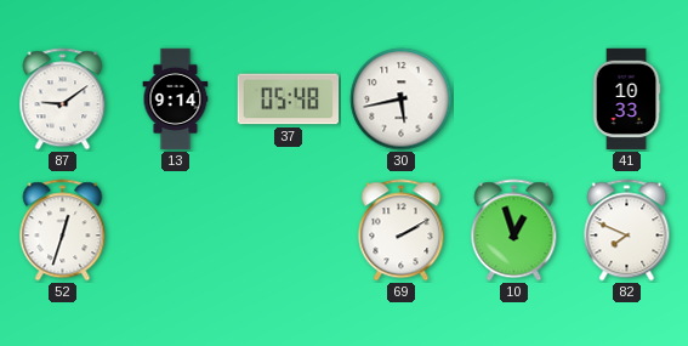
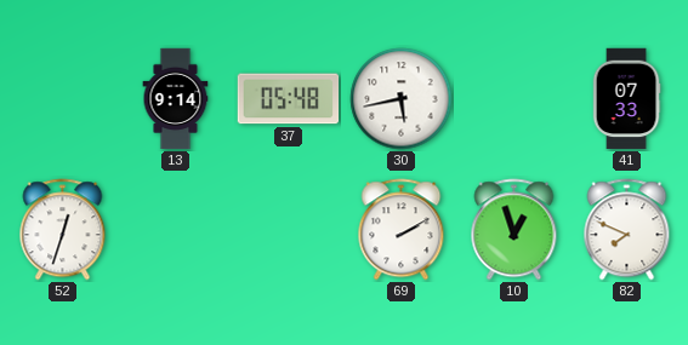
87: 9:09 -> none
41: 10:33 -> 07:33
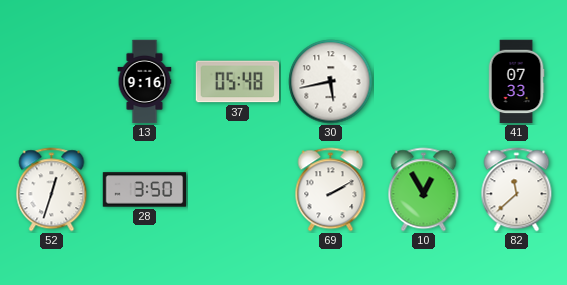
13: 9:14 -> 9:16
28: none -> 3:50
10: 12:57 -> 12:55
82: 7:49 -> 11:38
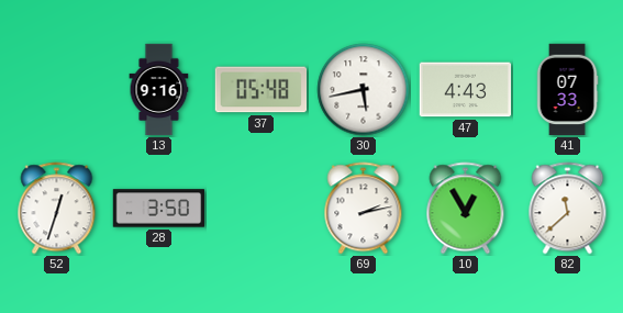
47: none -> 4:43
69: 2:10 -> 2:13
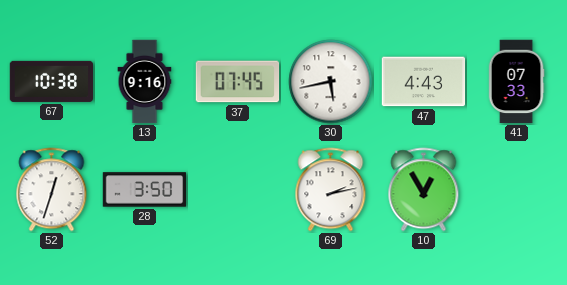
67: none -> 10:38
37: 05:48 -> 07:45
82: 11:38 -> none
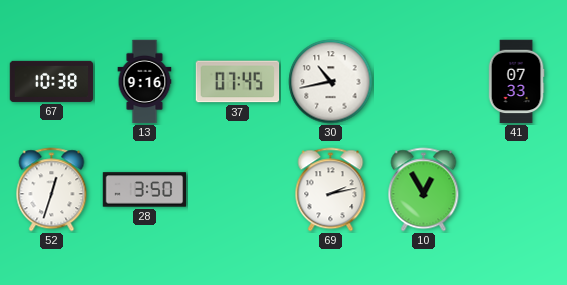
30: 5:43 -> 10:43
47: 4:43 -> none
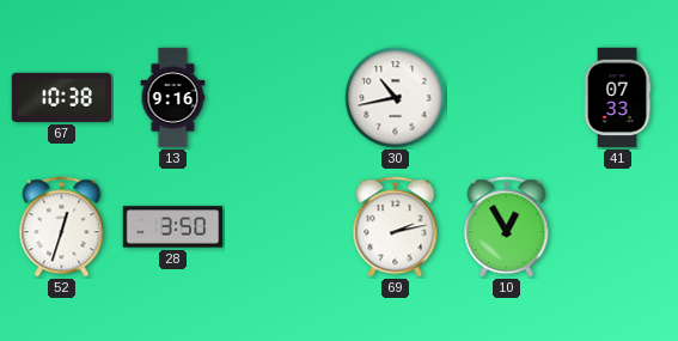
37: 07:45 -> none
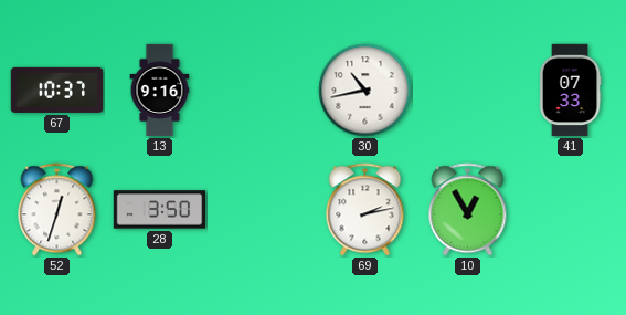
67: 10:38 -> 10:37
